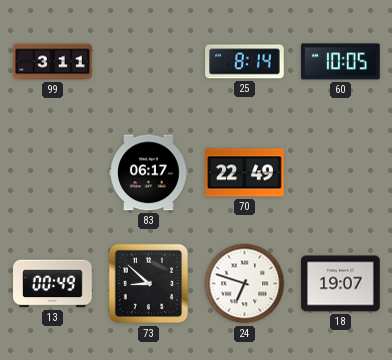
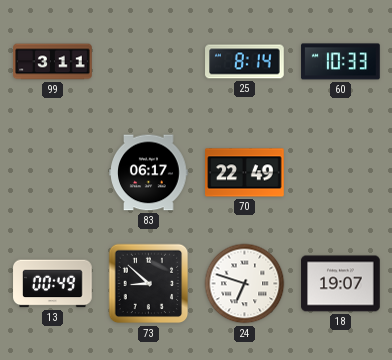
60: 10:05 -> 10:33
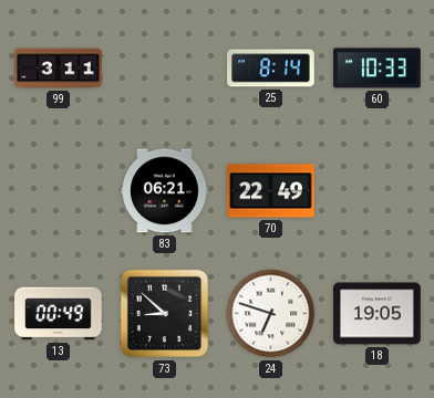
83: 06:17 -> 06:21
18: 19:07 -> 19:05
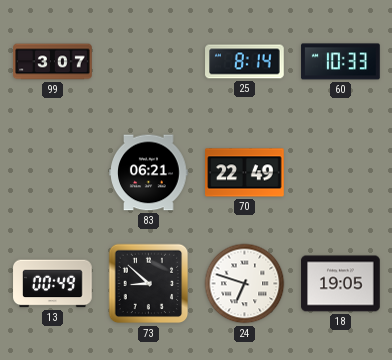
99: 3:11 -> 3:07
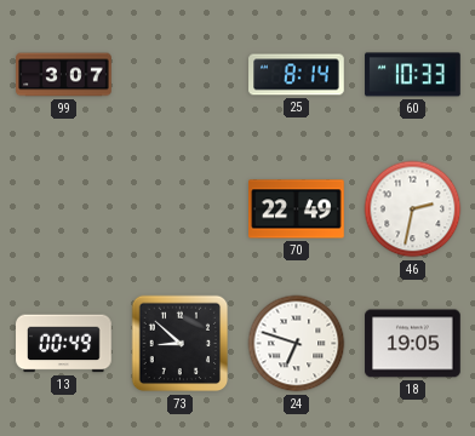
83: 06:21 -> none
46: none -> 2:32
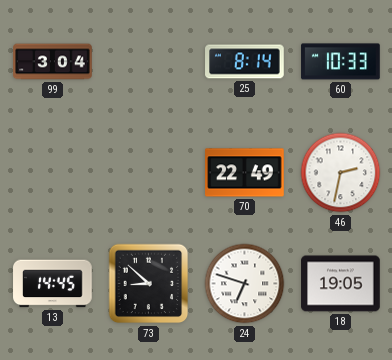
99: 3:07 -> 3:04
13: 00:49 -> 14:45
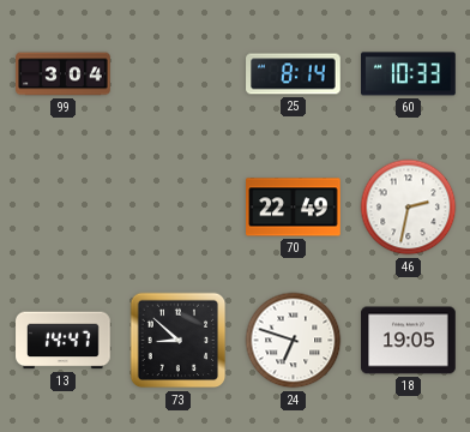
13: 14:45 -> 14:47
